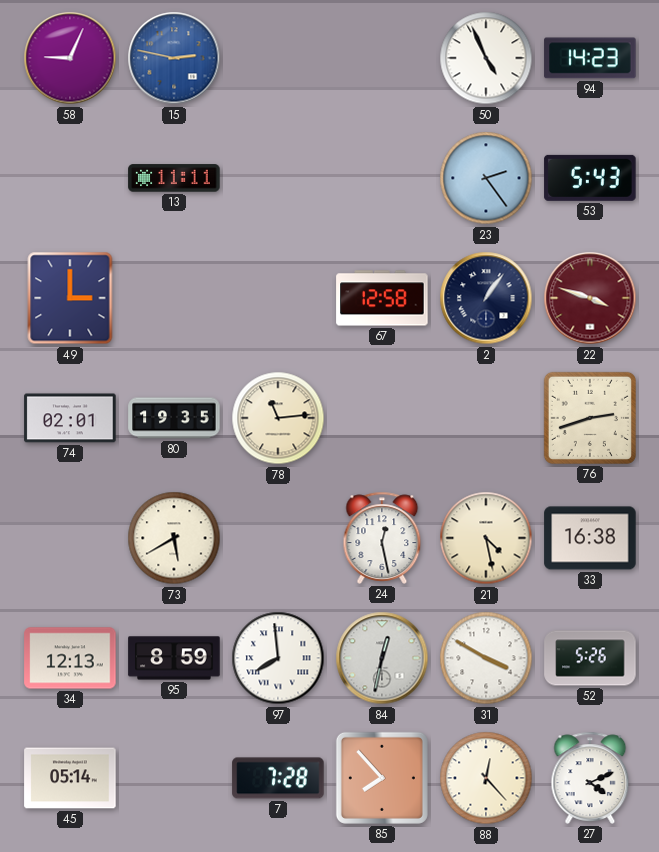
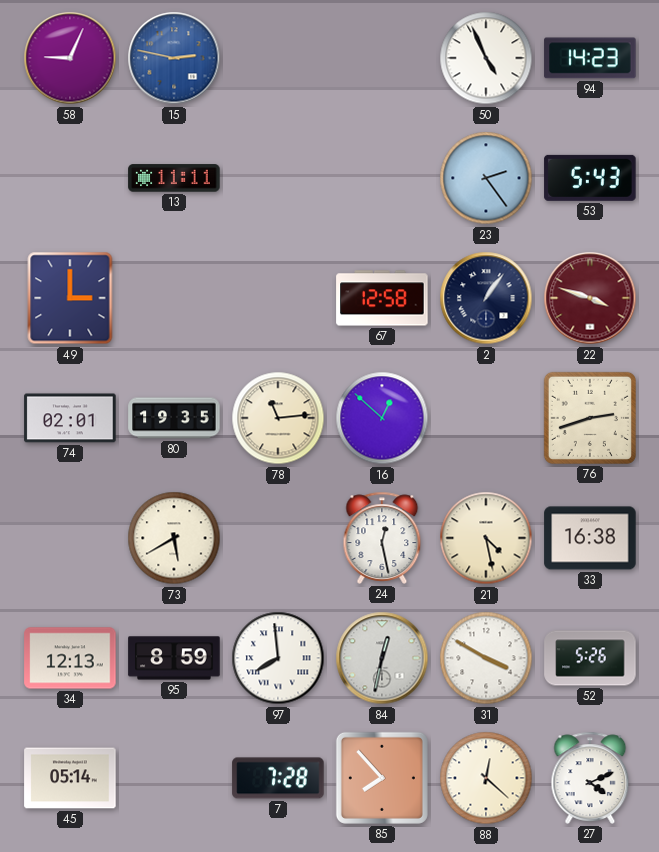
16: none -> 12:52
88: 12:23 -> 12:22
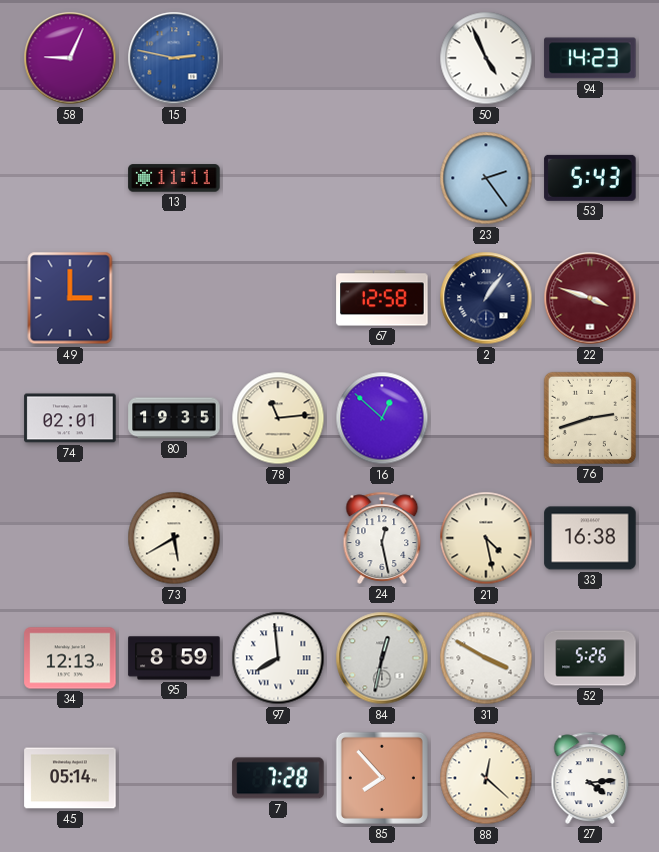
27: 4:11 -> 4:14
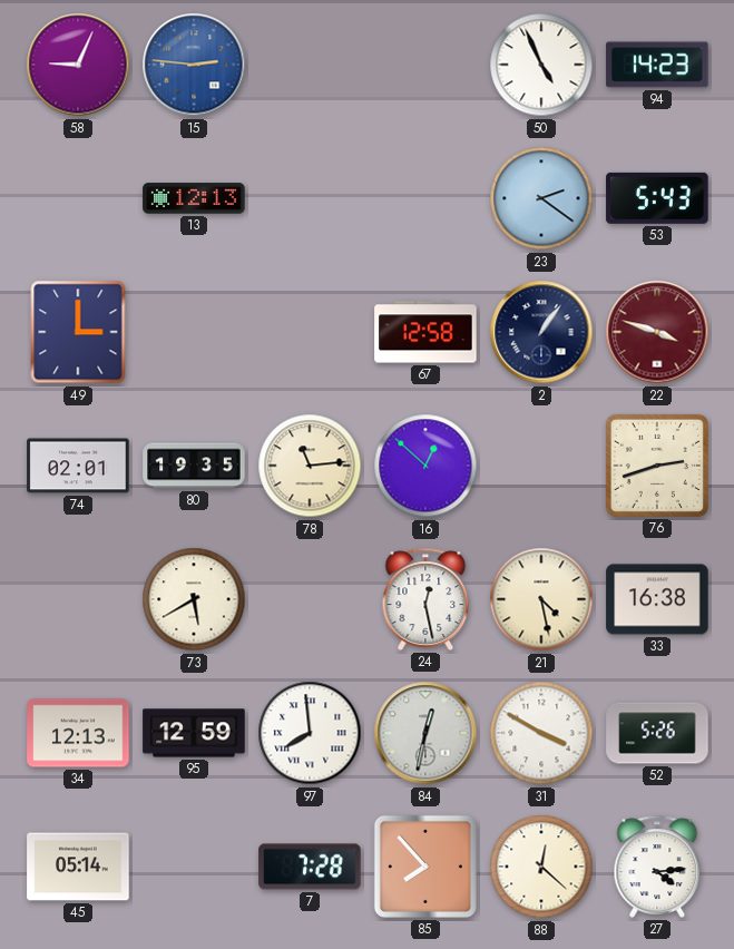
15: 2:47 -> 2:46
13: 11:11 -> 12:13
23: 2:24 -> 2:21
95: 8:59 -> 12:59
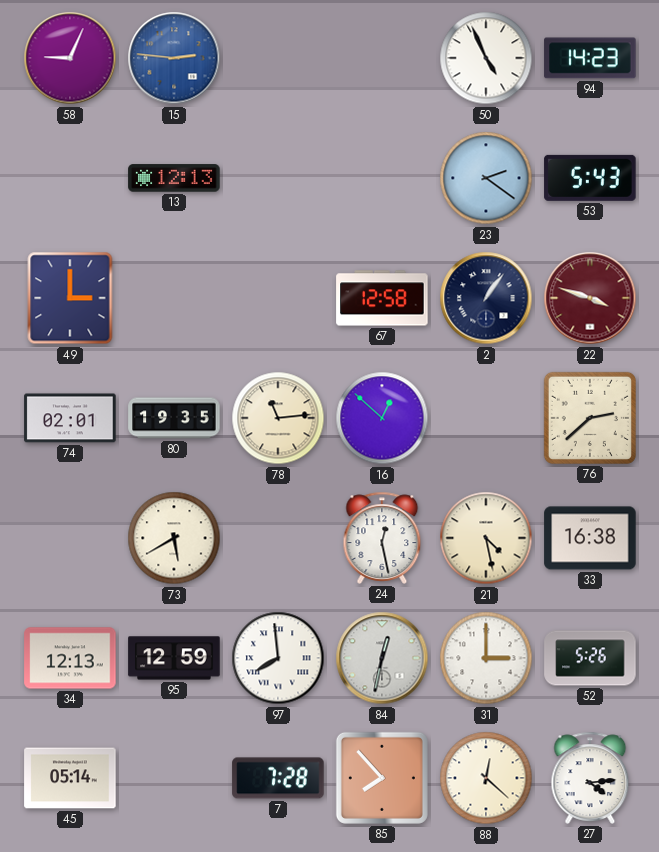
76: 2:42 -> 2:38
31: 3:50 -> 3:00
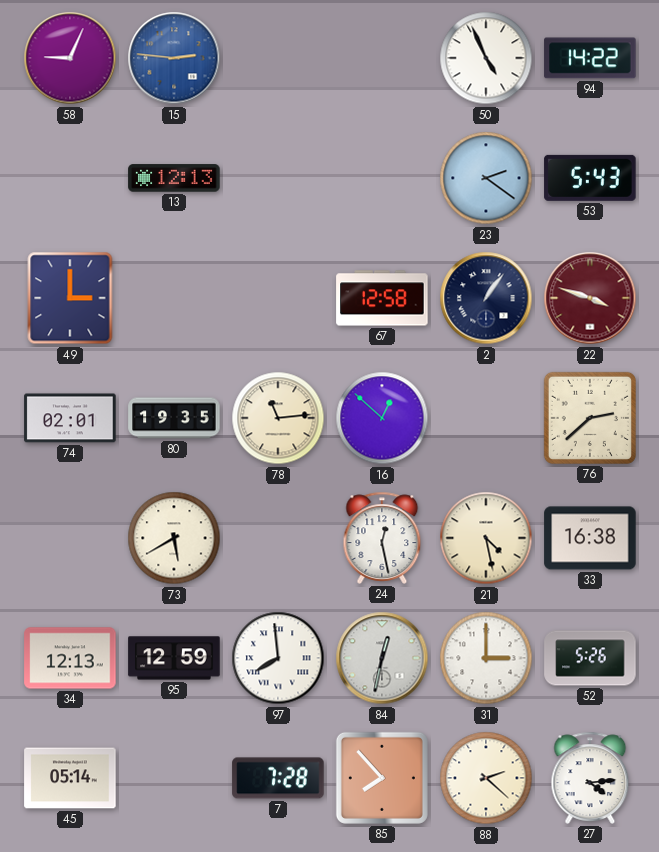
94: 14:23 -> 14:22
88: 12:22 -> 2:22
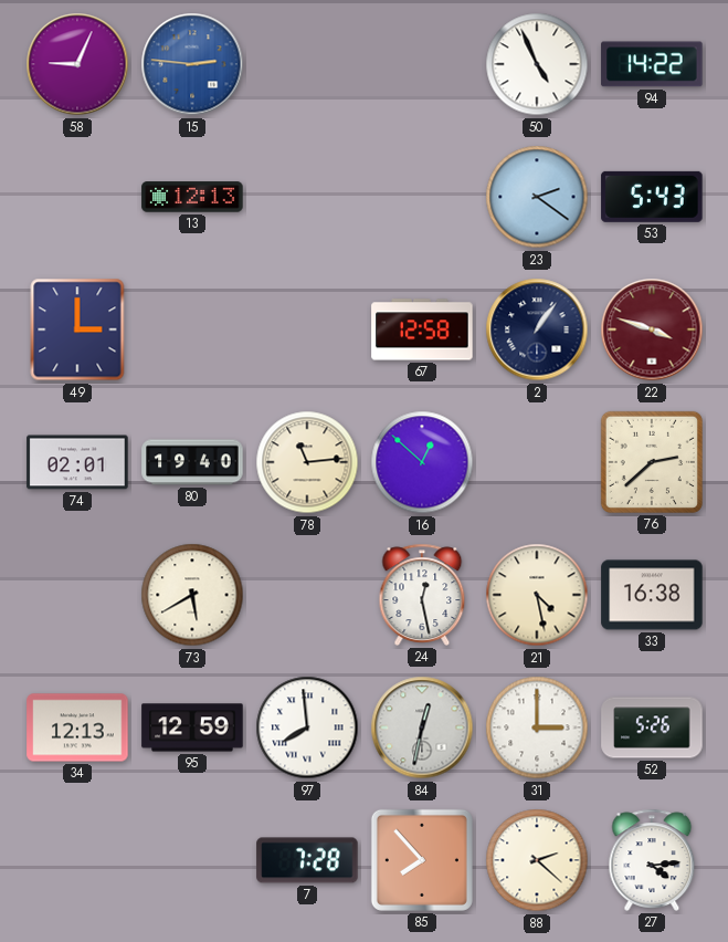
80: 19:35 -> 19:40
45: 05:14 -> none
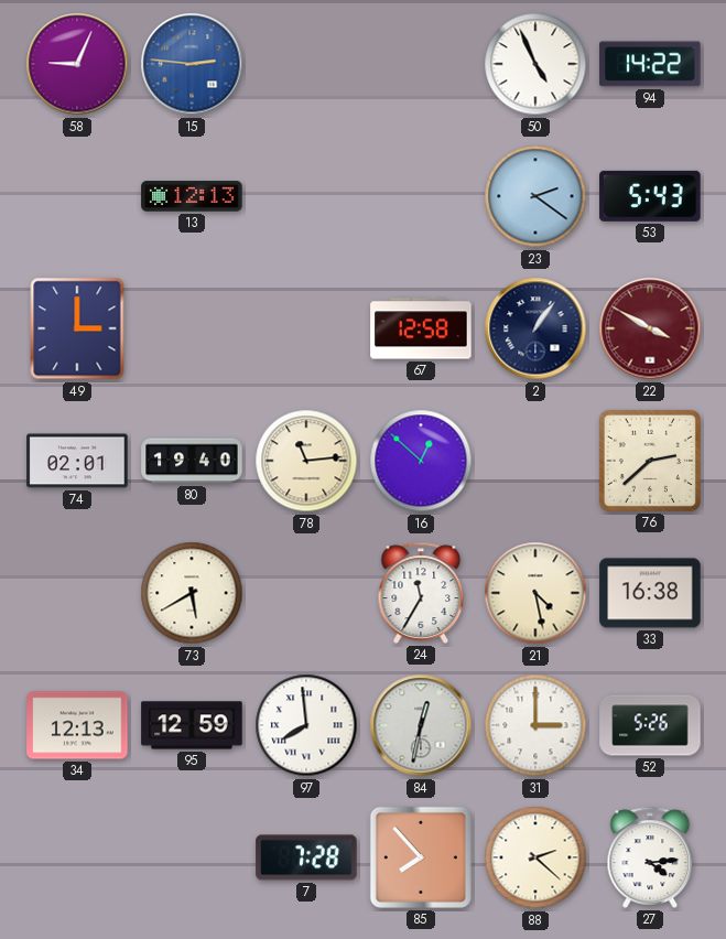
22: 3:48 -> 3:50
24: 12:28 -> 11:35
